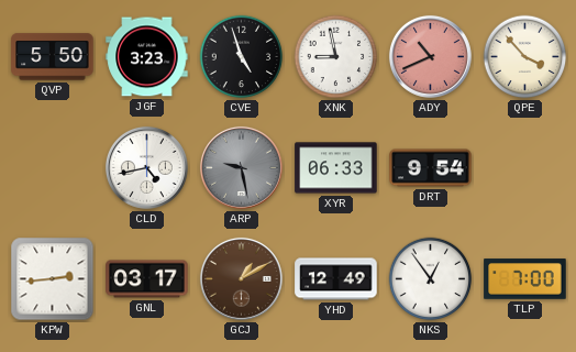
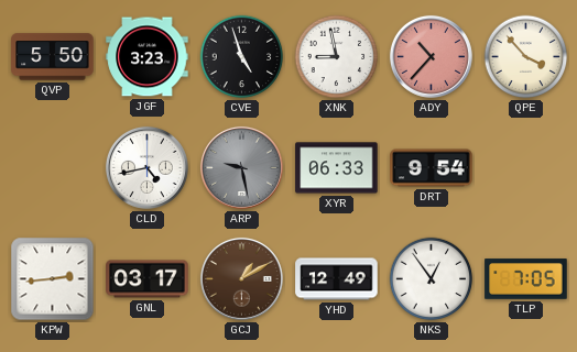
ADY: 10:41 -> 10:37
TLP: 7:00 -> 7:05
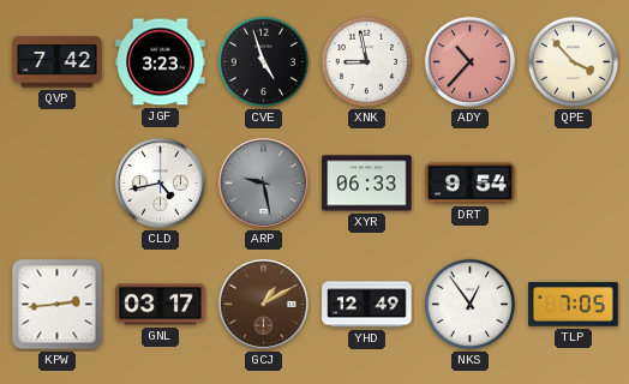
QVP: 5:50 -> 7:42
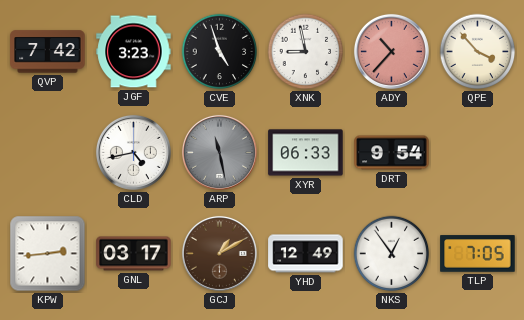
ARP: 9:28 -> 11:28
